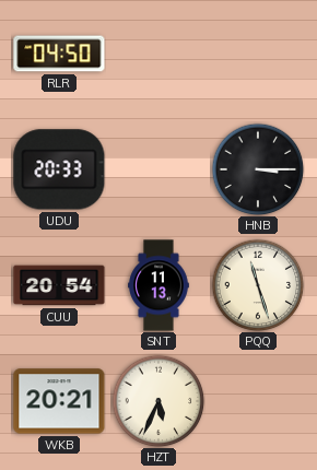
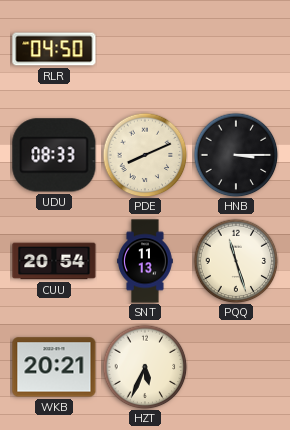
UDU: 20:33 -> 08:33
PDE: none -> 8:11
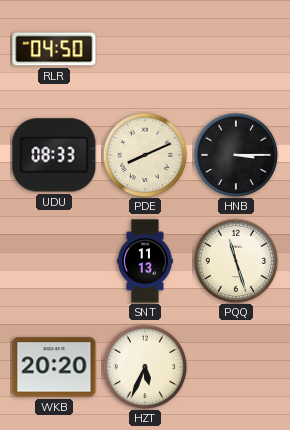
CUU: 20:54 -> none
WKB: 20:21 -> 20:20
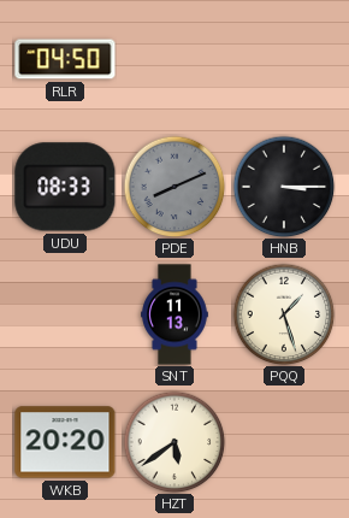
PDE dial: cream -> grey
PQQ: 11:27 -> 1:27
HZT: 5:34 -> 5:39
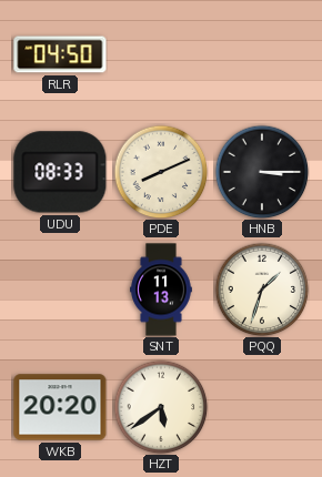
PDE dial: grey -> cream
PQQ: 1:27 -> 1:33
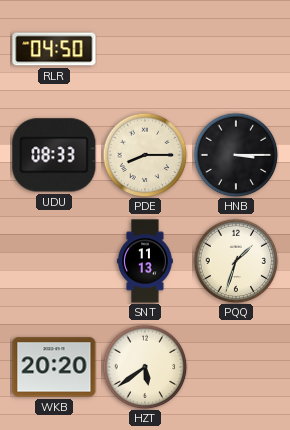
PDE: 8:11 -> 8:15
